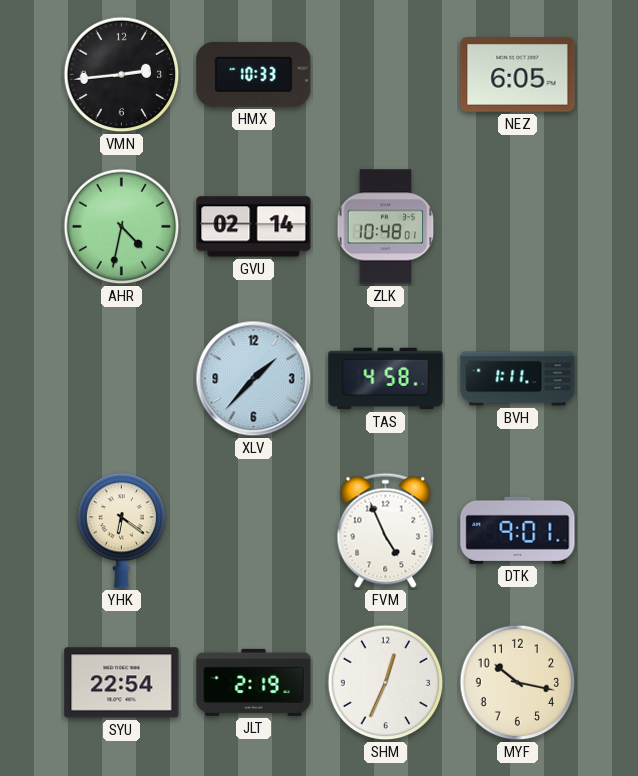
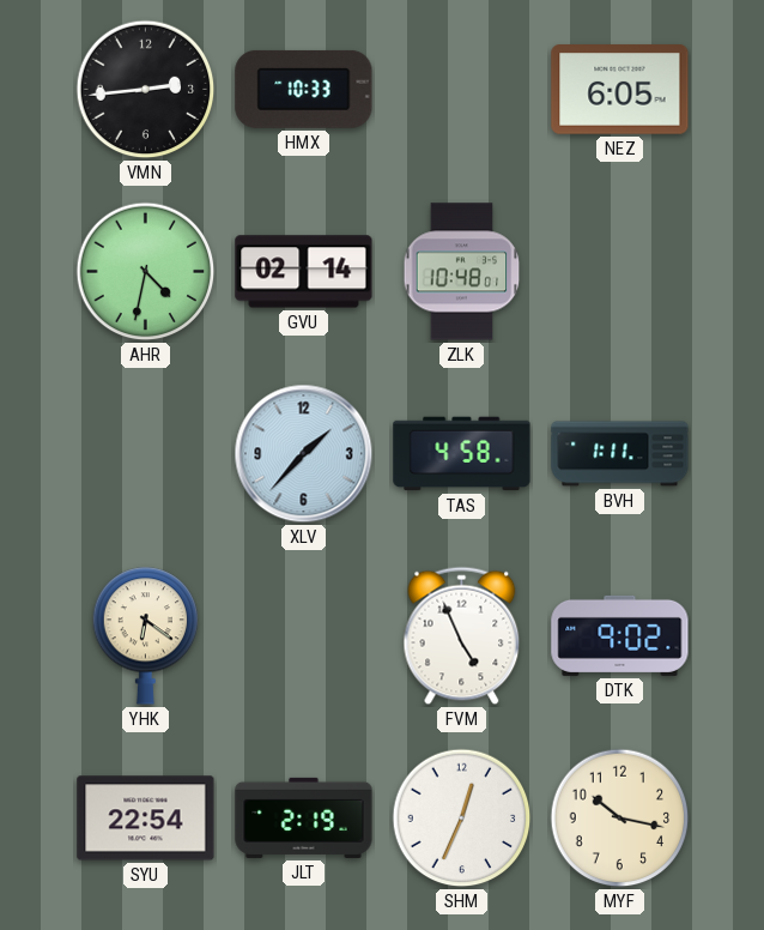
DTK: 9:01 -> 9:02
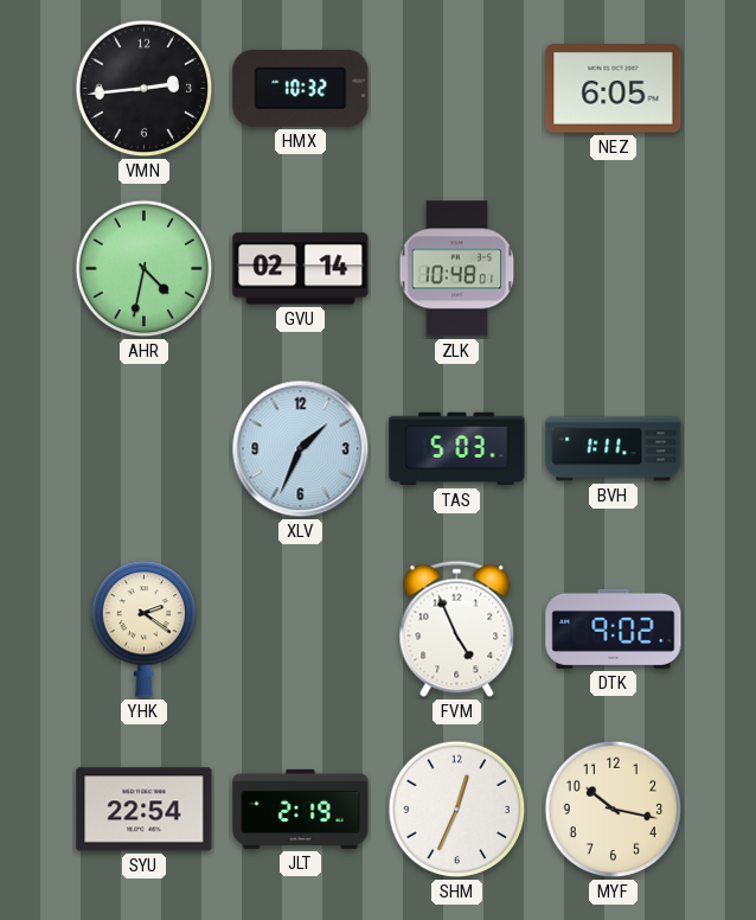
HMX: 10:33 -> 10:32
XLV: 1:37 -> 1:34
TAS: 4:58 -> 5:03
YHK: 6:21 -> 2:21
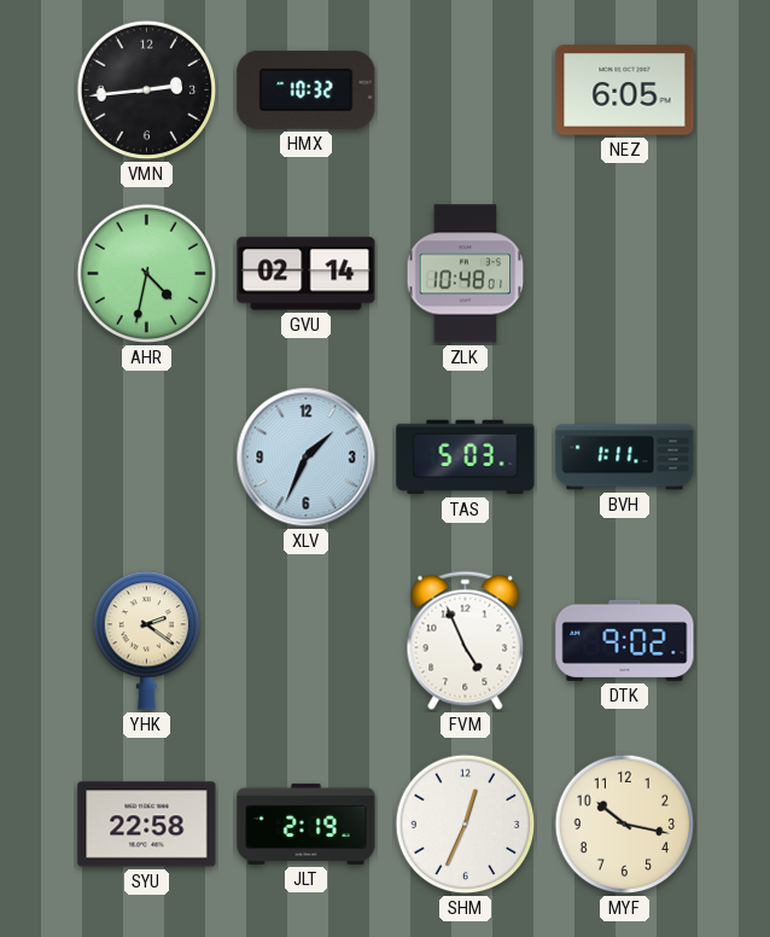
SYU: 22:54 -> 22:58
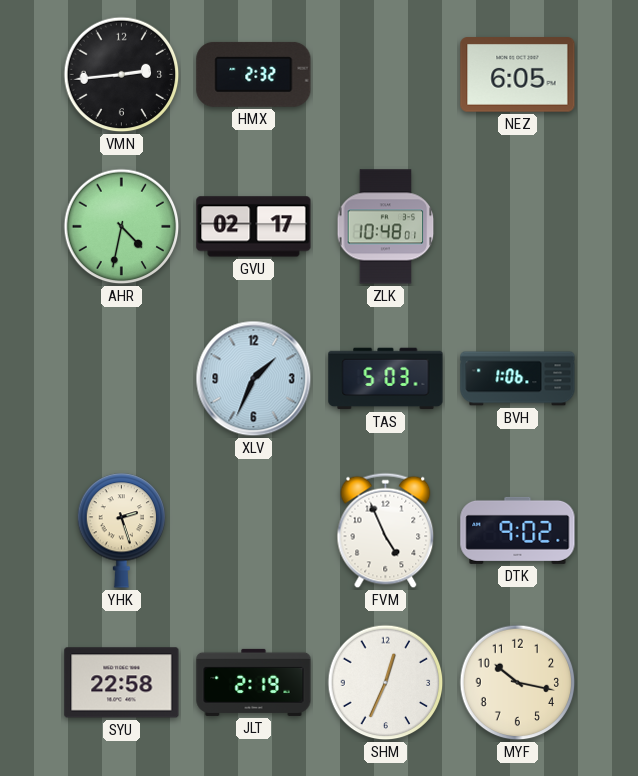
HMX: 10:32 -> 2:32
GVU: 02:14 -> 02:17
BVH: 1:11 -> 1:06
YHK: 2:21 -> 2:27
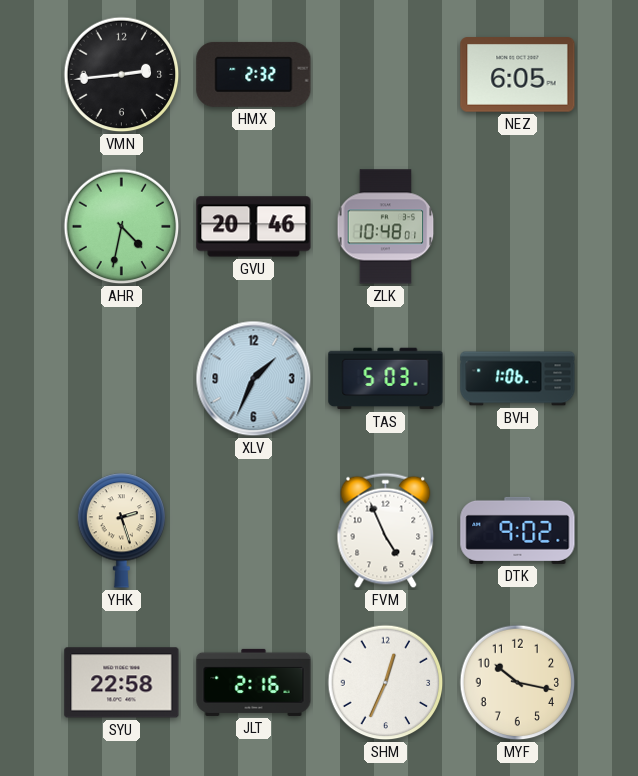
GVU: 02:17 -> 20:46
JLT: 2:19 -> 2:16
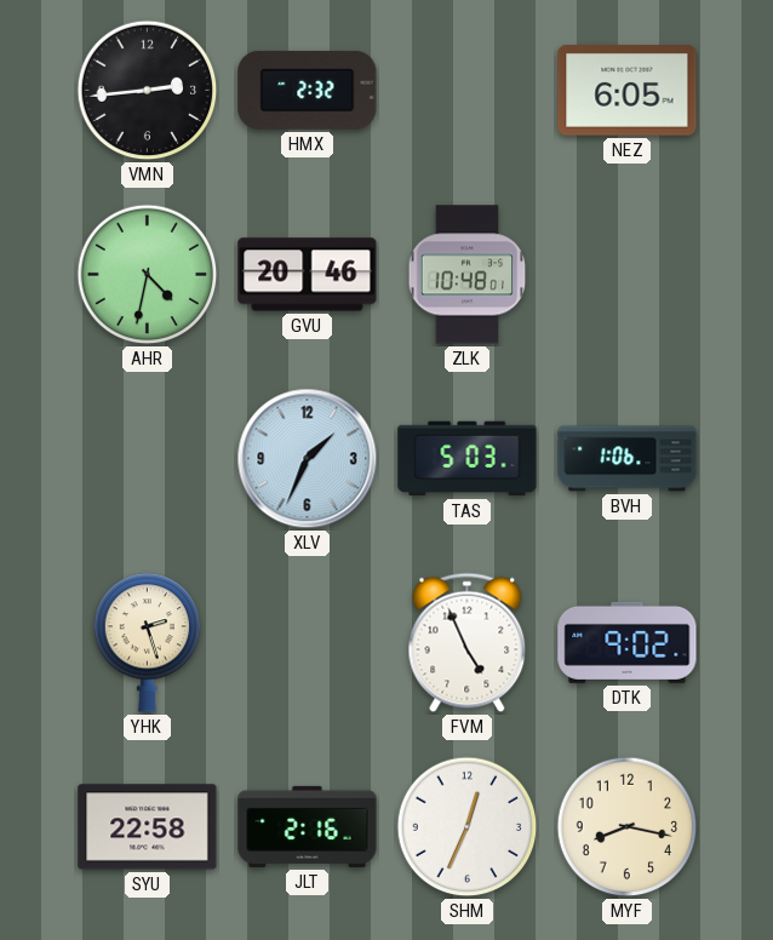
MYF: 10:17 -> 8:17
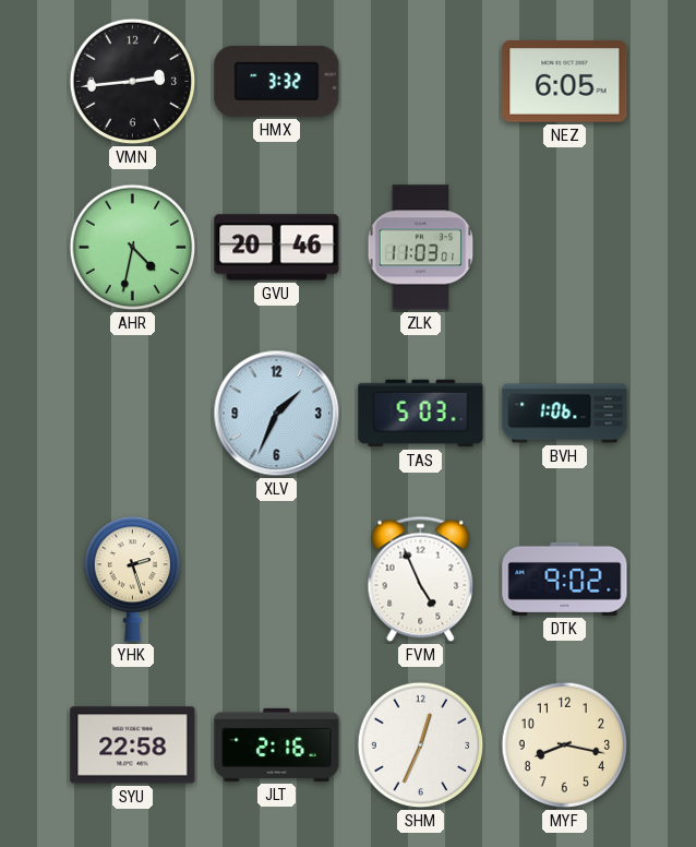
HMX: 2:32 -> 3:32
ZLK: 10:48 -> 11:03
